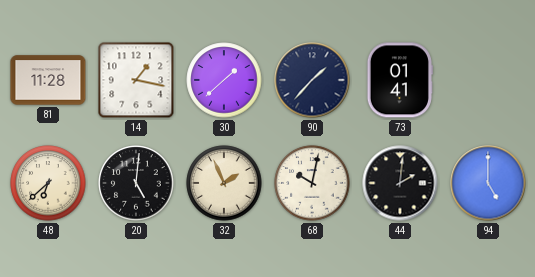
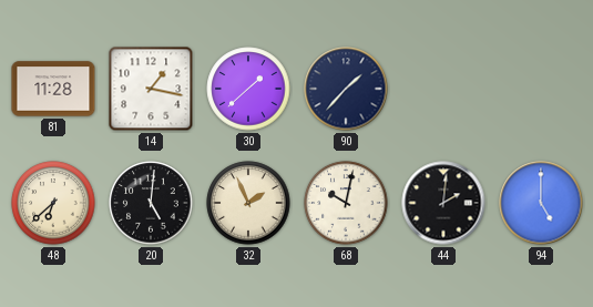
73: 01:41 -> none
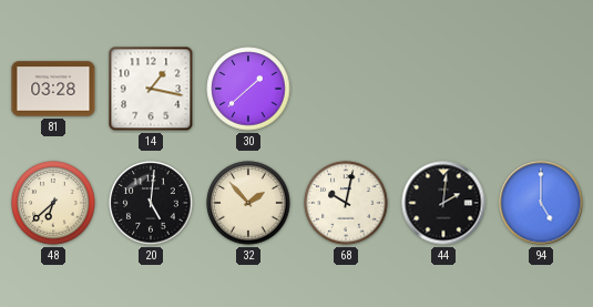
81: 11:28 -> 03:28
90: 1:37 -> none
32: 1:56 -> 1:53
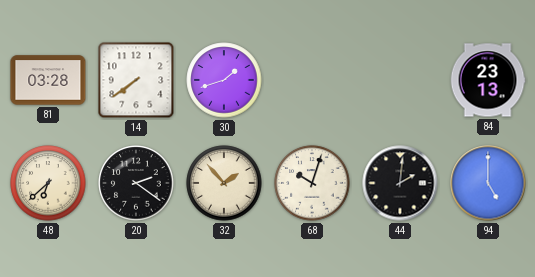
14: 1:17 -> 7:39
30: 1:38 -> 1:42
84: none -> 23:13
20: 5:01 -> 2:21
68: 10:02 -> 10:03
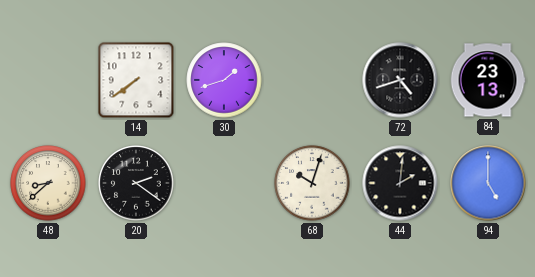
81: 03:28 -> none
72: none -> 4:42
48: 6:38 -> 8:38
32: 1:53 -> none
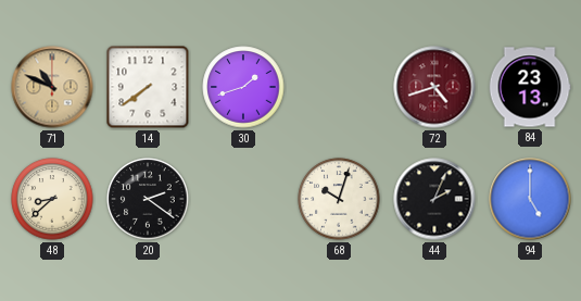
71: none -> 10:49
72 dial: black -> burgundy
44: 2:01 -> 2:04
